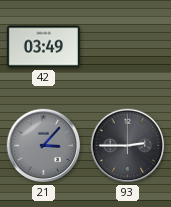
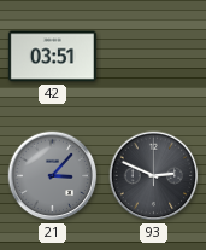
42: 03:49 -> 03:51
93: 2:45 -> 2:49
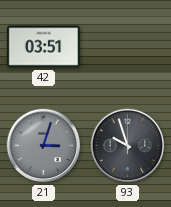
21: 3:07 -> 3:03
93: 2:49 -> 9:57
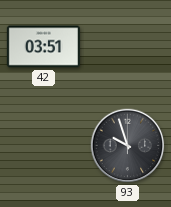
21: 3:03 -> none
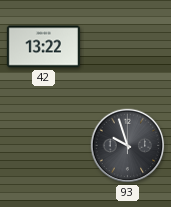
42: 03:51 -> 13:22
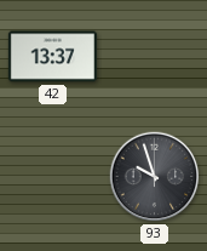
42: 13:22 -> 13:37
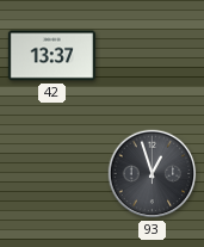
93: 9:57 -> 12:57
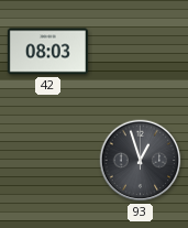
42: 13:37 -> 08:03
